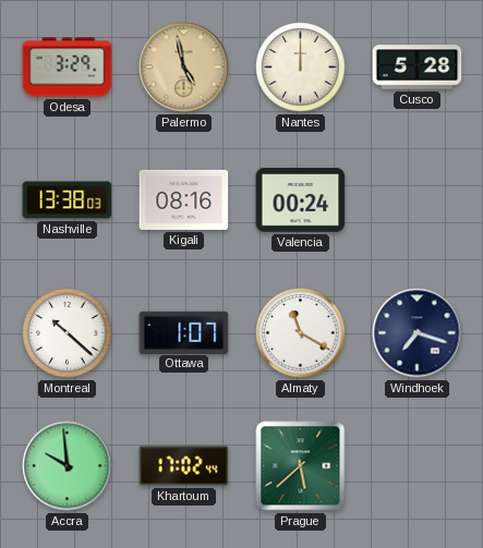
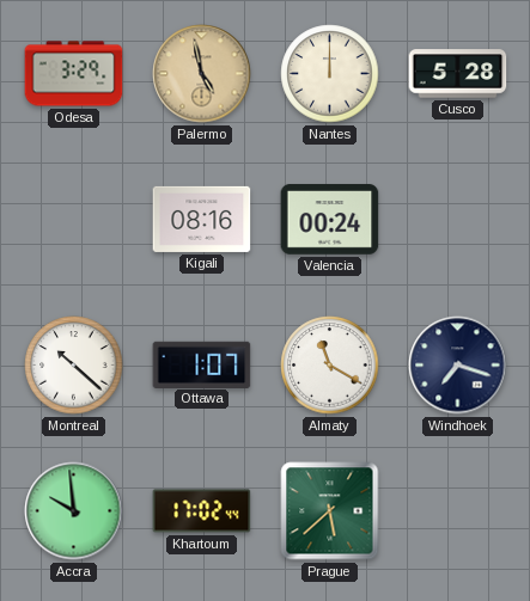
Nashville: 13:38 -> none
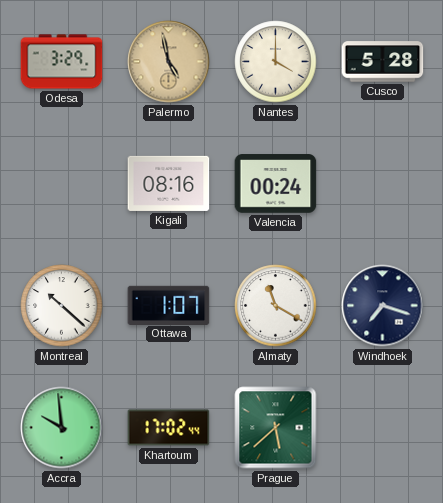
Nantes: 12:00 -> 4:00
